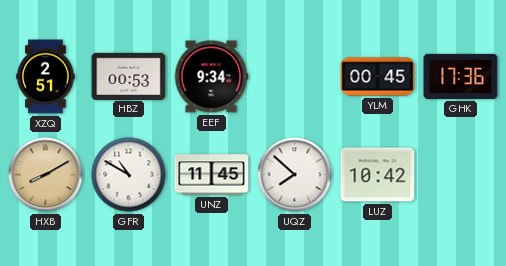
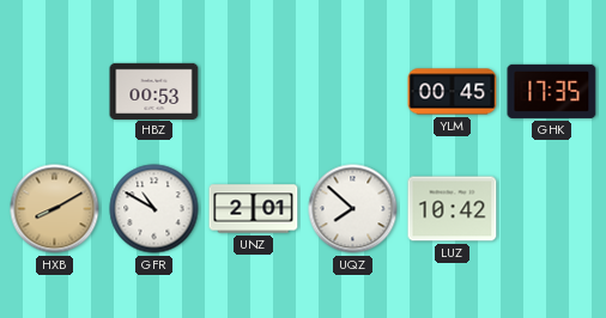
XZQ: 2:51 -> none
EEF: 9:34 -> none
GHK: 17:36 -> 17:35
UNZ: 11:45 -> 2:01
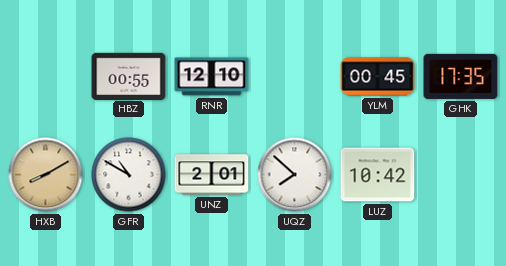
HBZ: 00:53 -> 00:55
RNR: none -> 12:10
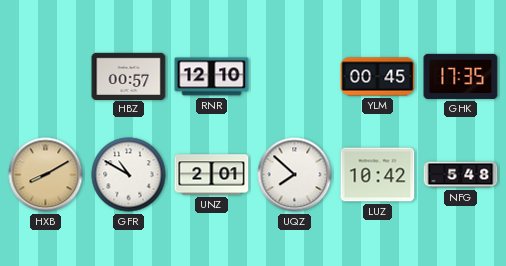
HBZ: 00:55 -> 00:57
NFG: none -> 5:48
